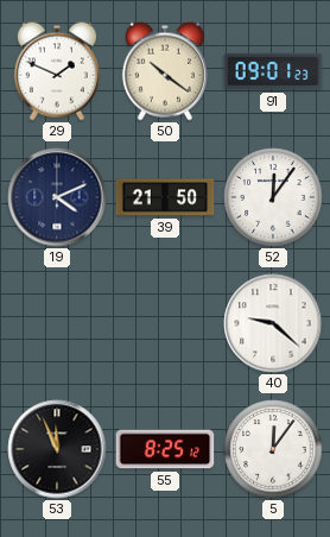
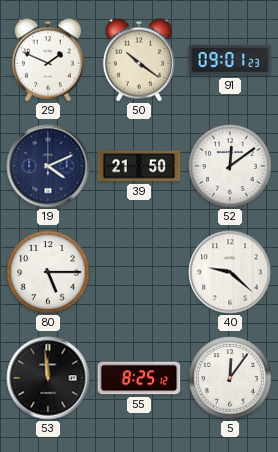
52: 12:06 -> 12:09
80: none -> 5:15
53: 11:56 -> 11:59
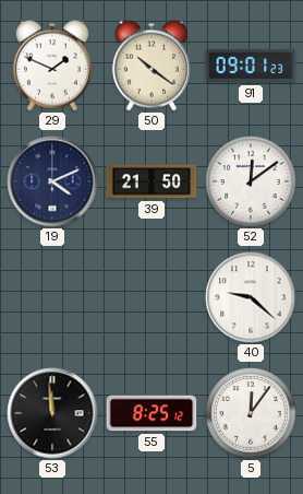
80: 5:15 -> none
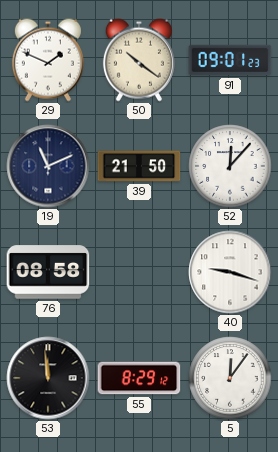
19: 4:11 -> 11:11
52: 12:09 -> 12:07
76: none -> 08:58
40: 9:22 -> 9:18
55: 8:25 -> 8:29
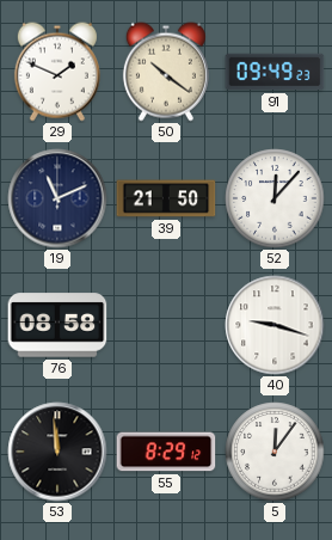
91: 09:01 -> 09:49
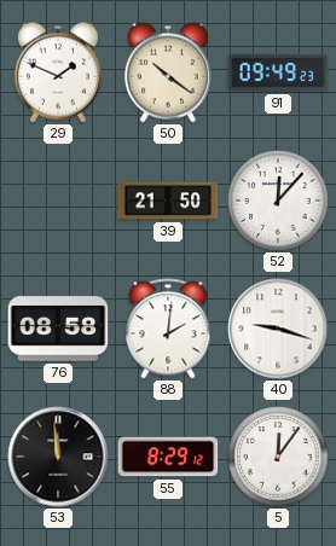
19: 11:11 -> none
88: none -> 2:01
